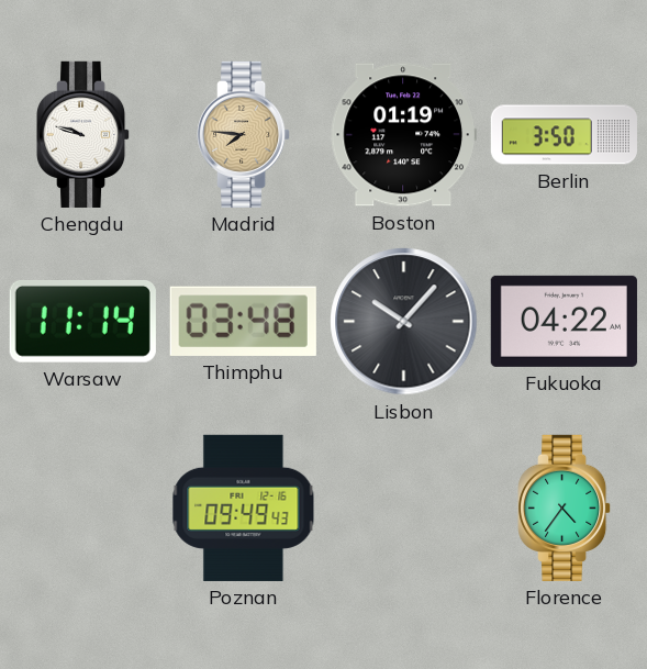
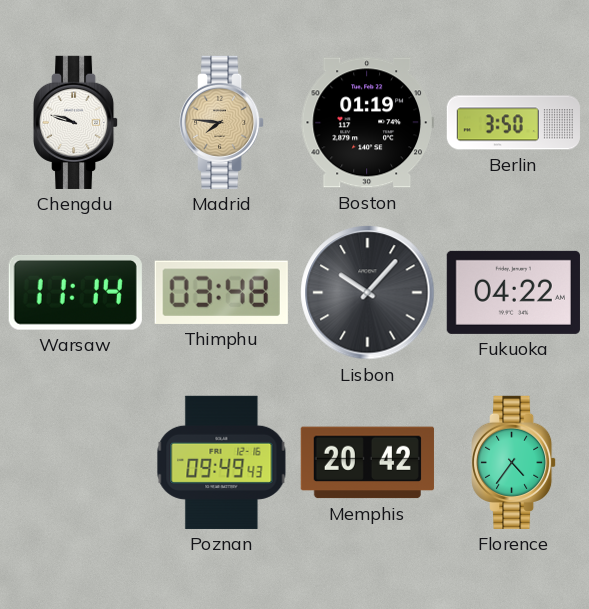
Memphis: none -> 20:42
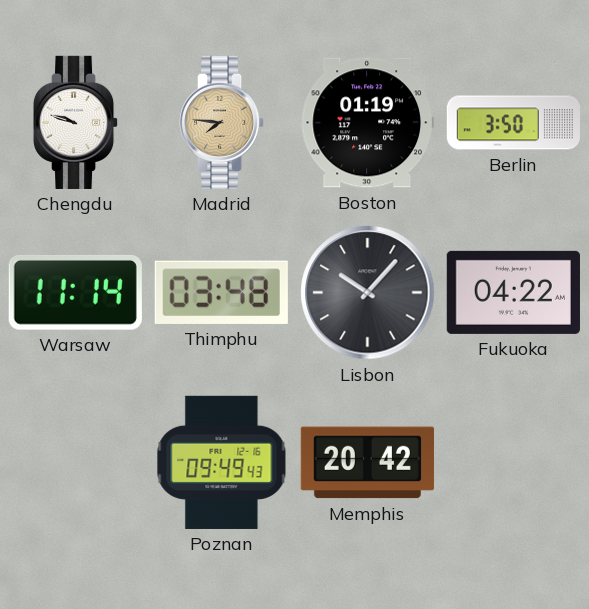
Florence: 4:36 -> none
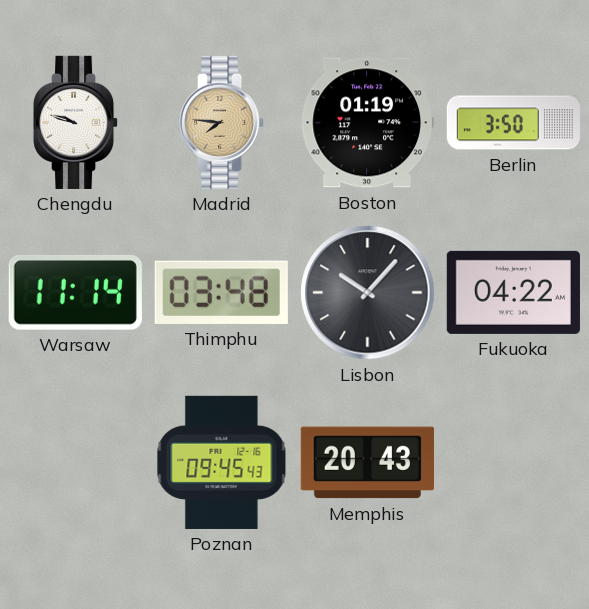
Poznan: 09:49 -> 09:45
Memphis: 20:42 -> 20:43
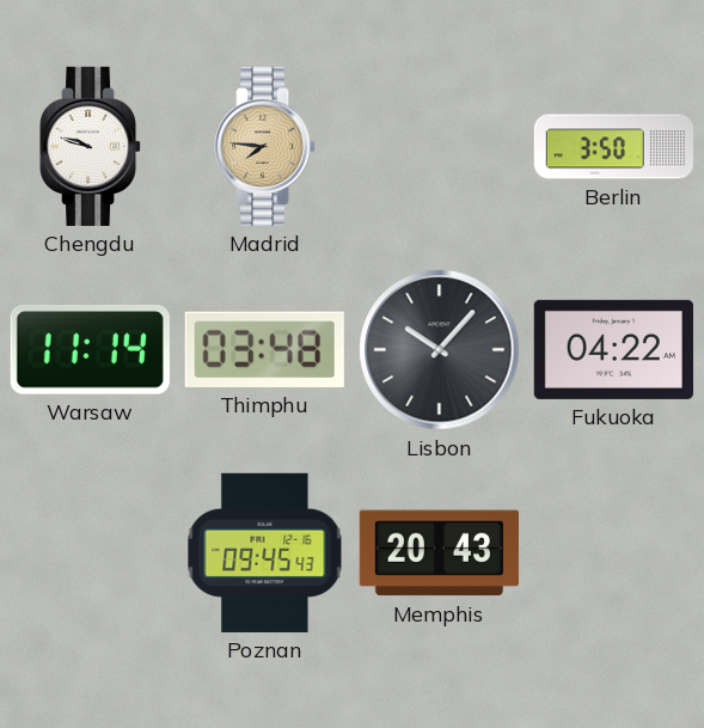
Boston: 01:19 -> none
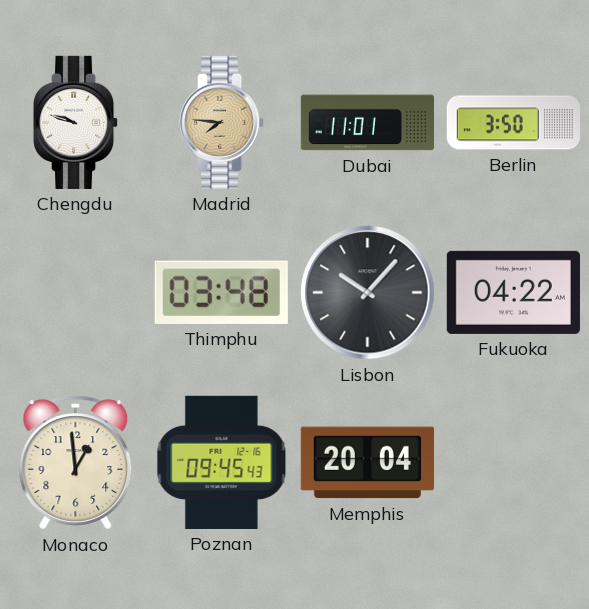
Dubai: none -> 11:01
Warsaw: 11:14 -> none
Monaco: none -> 12:59
Memphis: 20:43 -> 20:04
